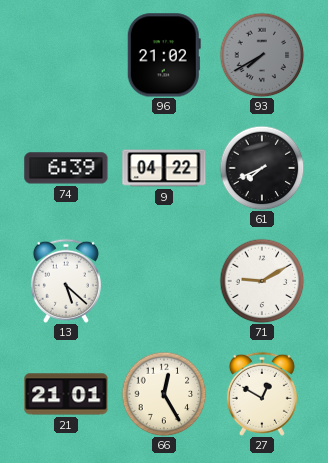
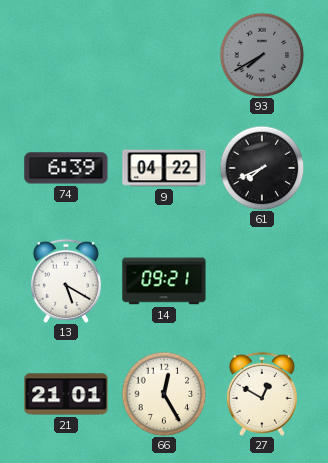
96: 21:02 -> none
13: 5:22 -> 5:20
14: none -> 09:21
71: 9:10 -> none
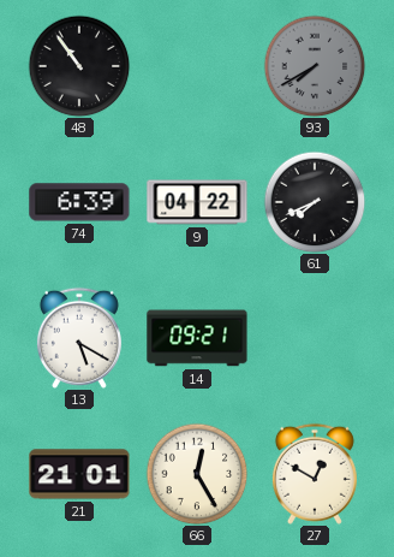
48: none -> 10:54
